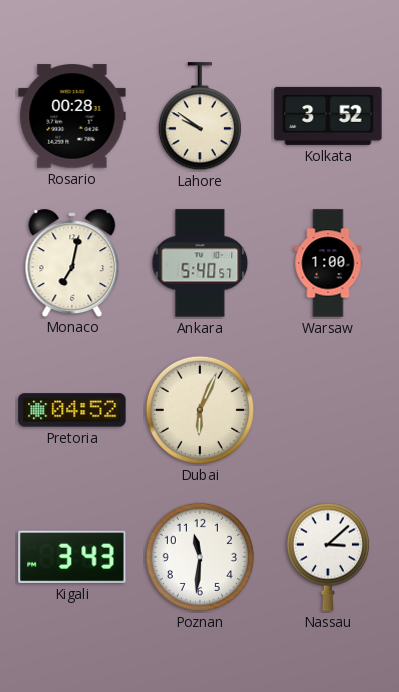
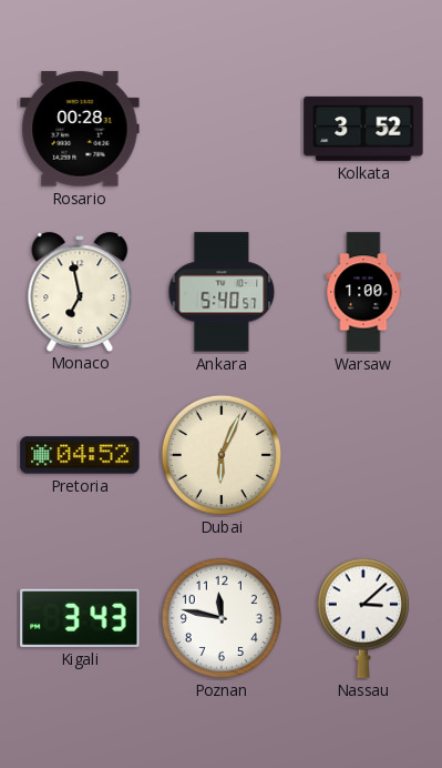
Lahore: 9:51 -> none
Monaco: 7:02 -> 6:58
Poznan: 11:31 -> 11:47
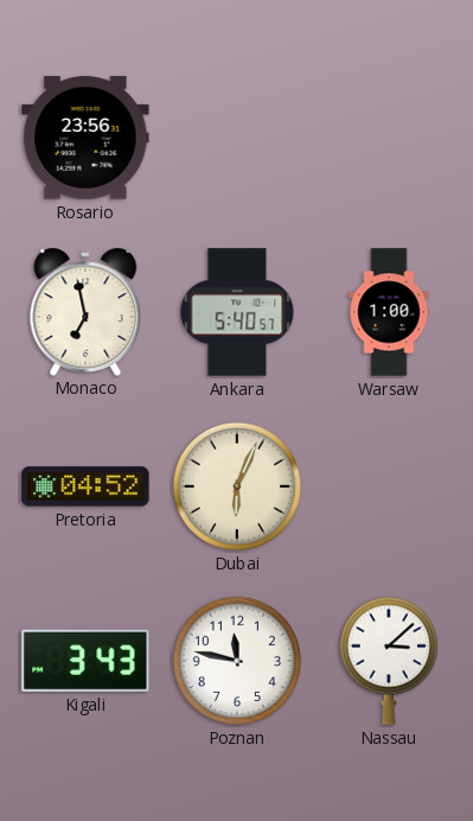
Rosario: 00:28 -> 23:56
Kolkata: 3:52 -> none
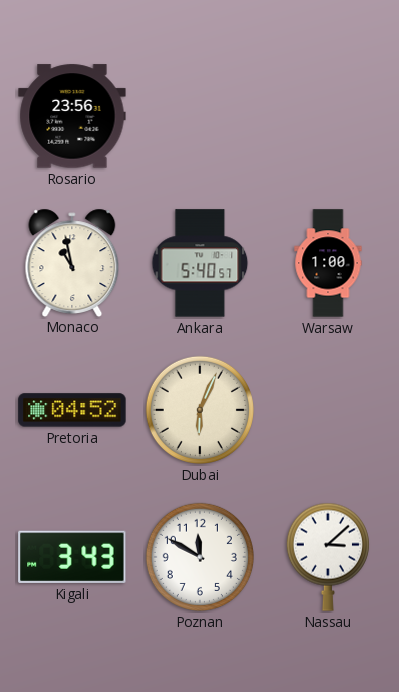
Monaco: 6:58 -> 10:58
Poznan: 11:47 -> 11:50
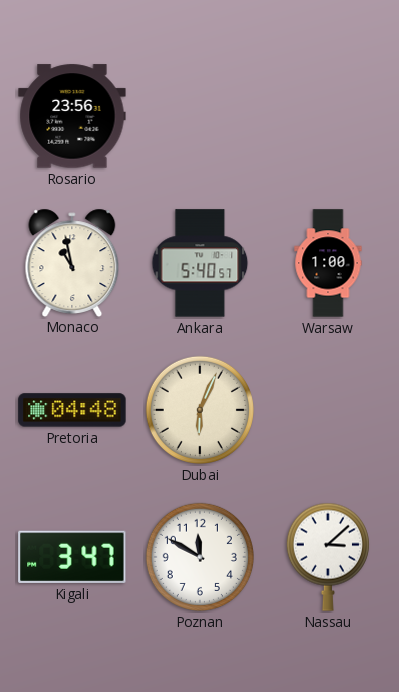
Pretoria: 04:52 -> 04:48
Kigali: 3:43 -> 3:47
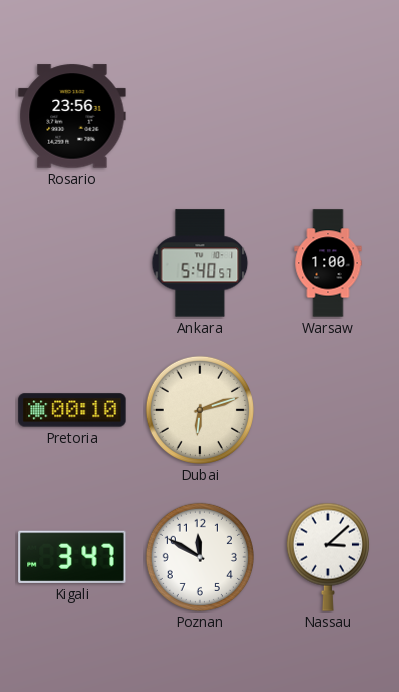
Monaco: 10:58 -> none
Pretoria: 04:48 -> 00:10
Dubai: 6:04 -> 6:12
